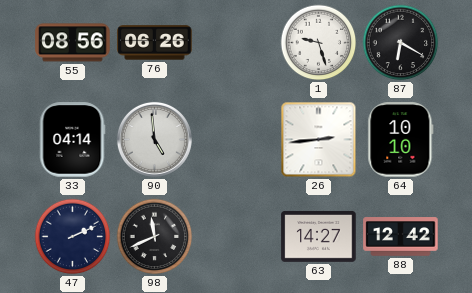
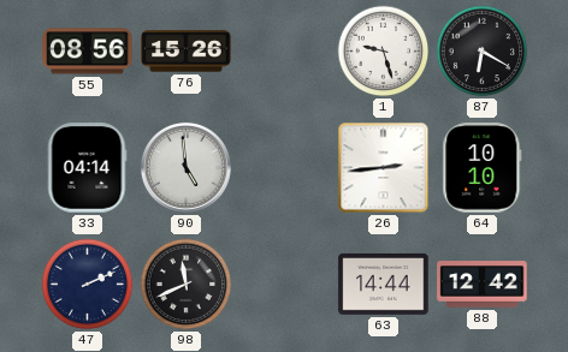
76: 06:26 -> 15:26
63: 14:27 -> 14:44
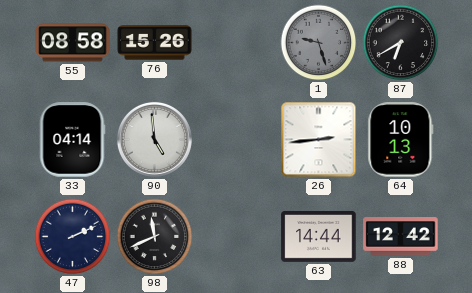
55: 08:56 -> 08:58
1 dial: white -> grey
87: 6:20 -> 6:40
64: 10:10 -> 10:13
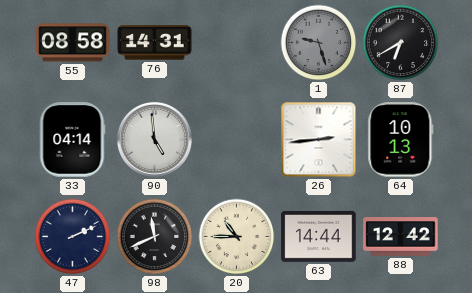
76: 15:26 -> 14:31
20: none -> 10:45
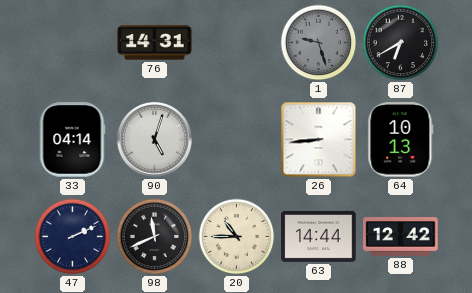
55: 08:58 -> none
90: 4:59 -> 5:03
26: 2:44 -> 8:44
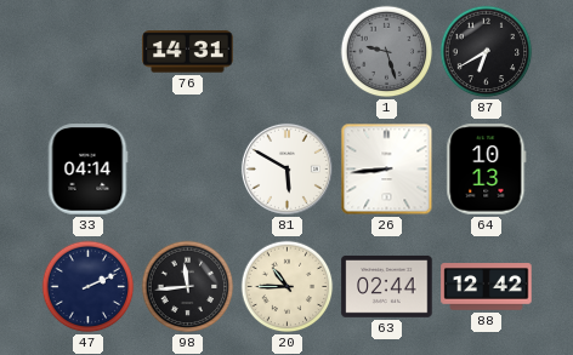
90: 5:03 -> none
81: none -> 5:50
98: 11:41 -> 11:44
63: 14:44 -> 02:44
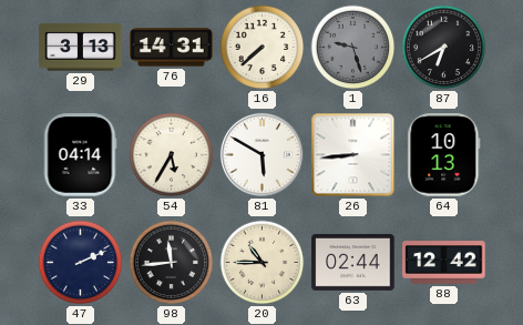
29: none -> 3:13
16: none -> 7:38
54: none -> 5:35
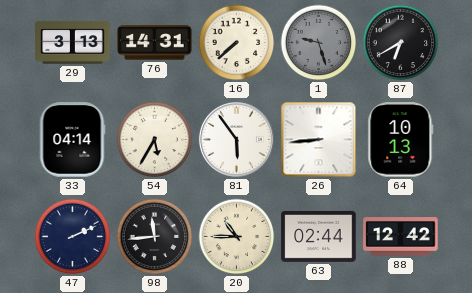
81: 5:50 -> 5:54
